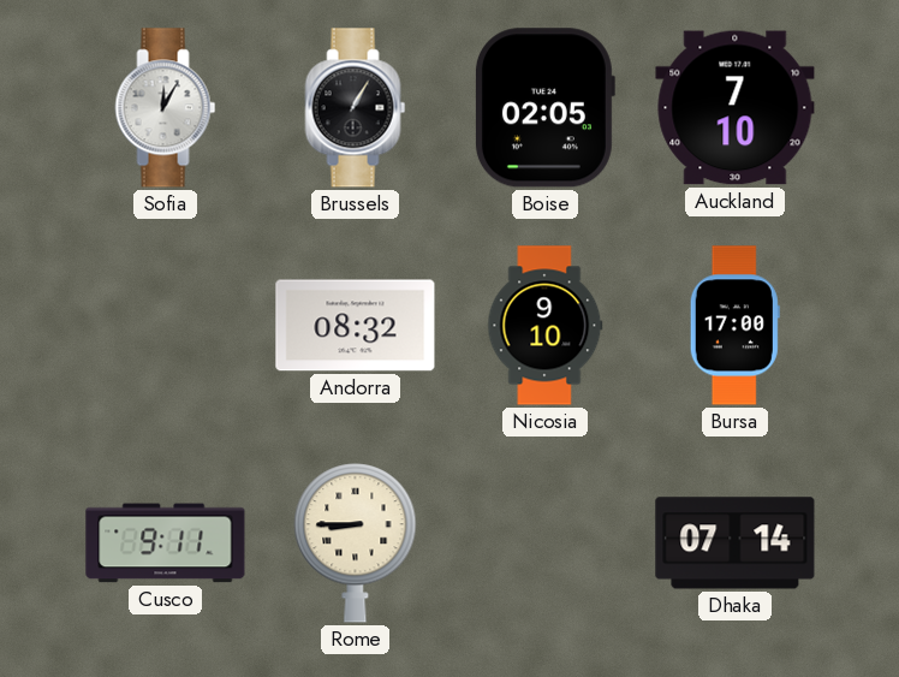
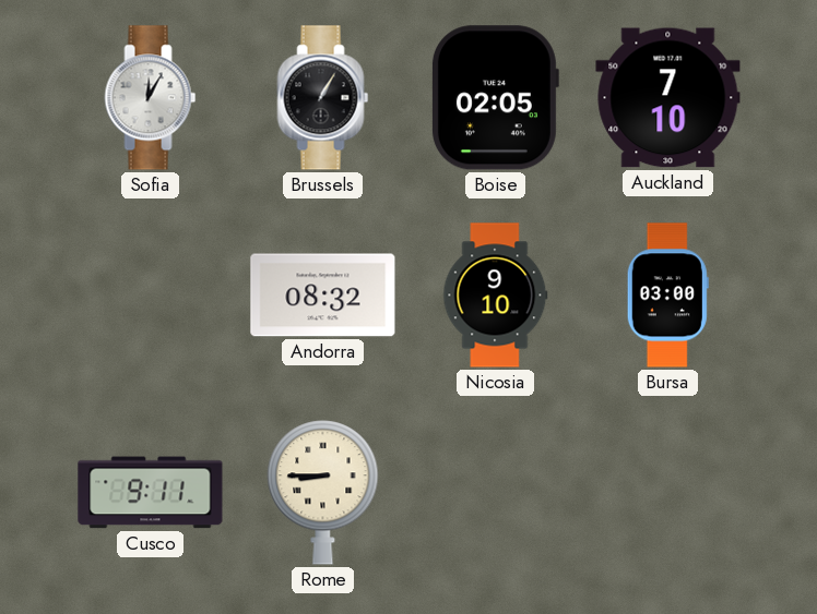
Bursa: 17:00 -> 03:00
Dhaka: 07:14 -> none
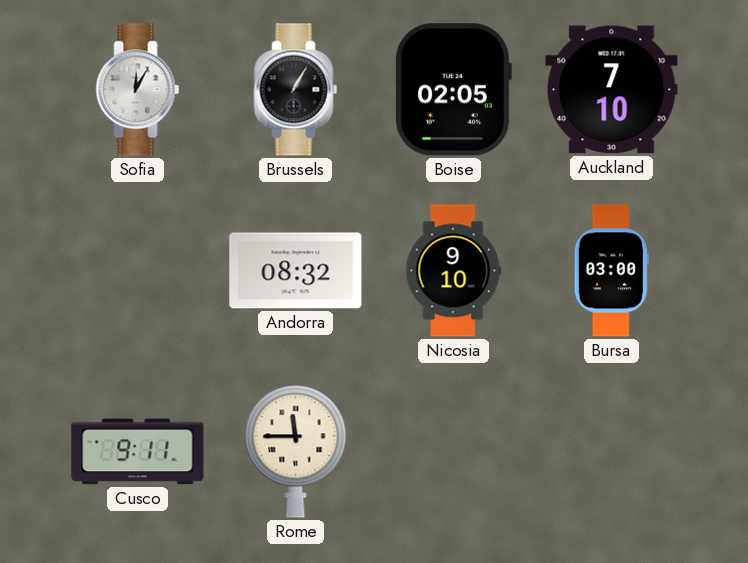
Rome: 8:45 -> 11:45
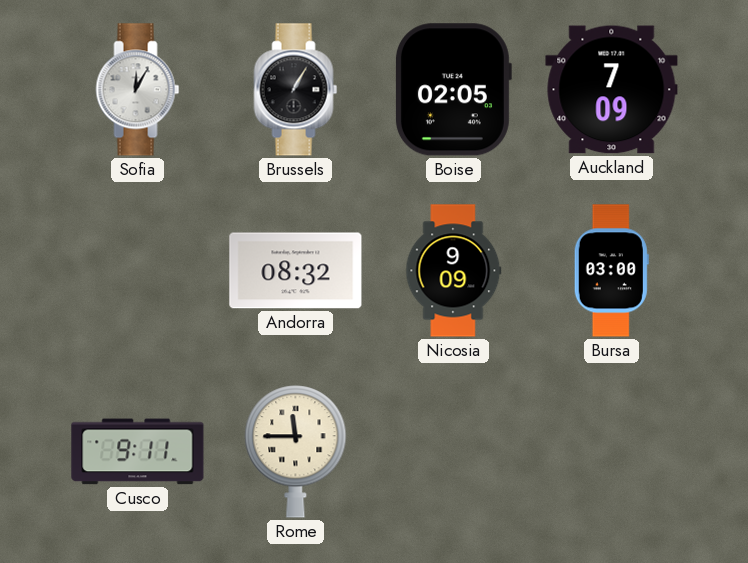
Auckland: 7:10 -> 7:09
Nicosia: 9:10 -> 9:09
